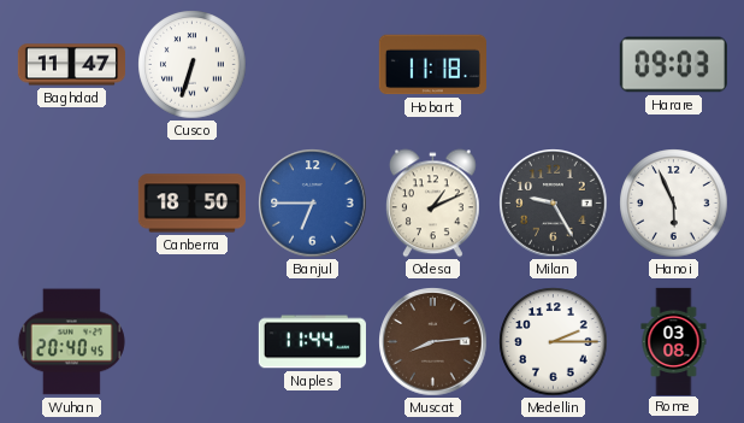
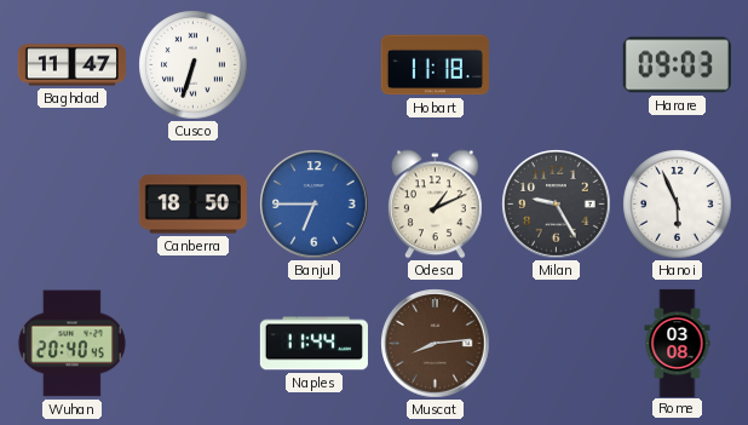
Medellin: 2:15 -> none
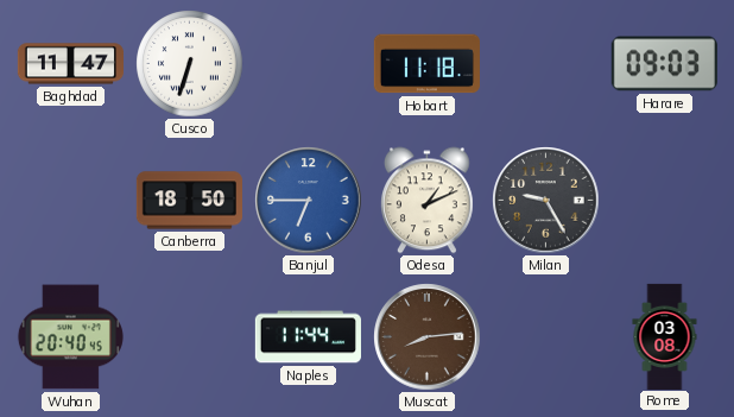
Hanoi: 5:56 -> none
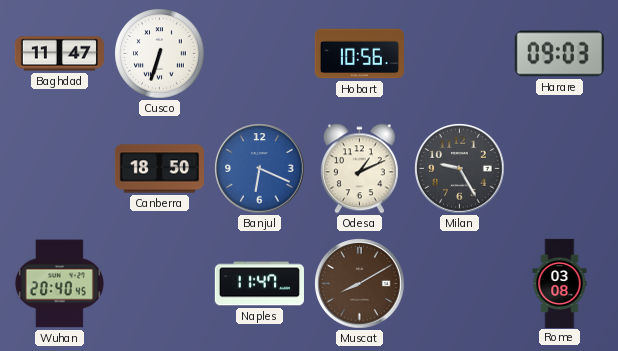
Hobart: 11:18 -> 10:56
Banjul: 6:45 -> 6:19
Naples: 11:44 -> 11:47
Muscat: 8:14 -> 8:10
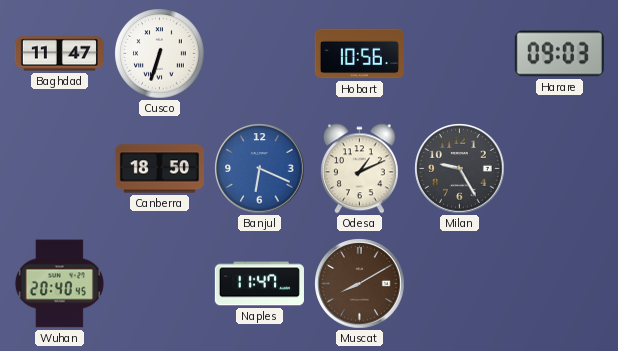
Rome: 03:08 -> none
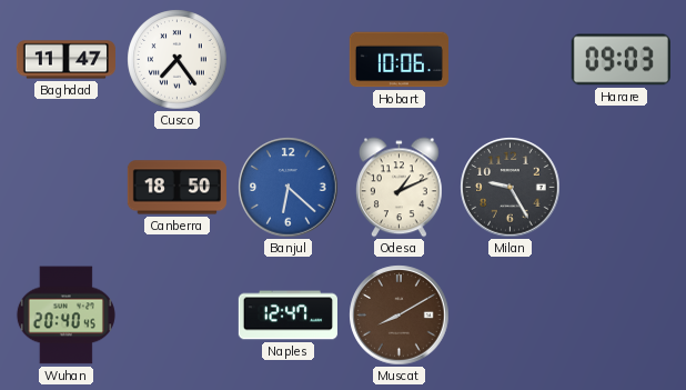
Cusco: 6:33 -> 7:24
Hobart: 10:56 -> 10:06
Banjul: 6:19 -> 6:22
Naples: 11:47 -> 12:47
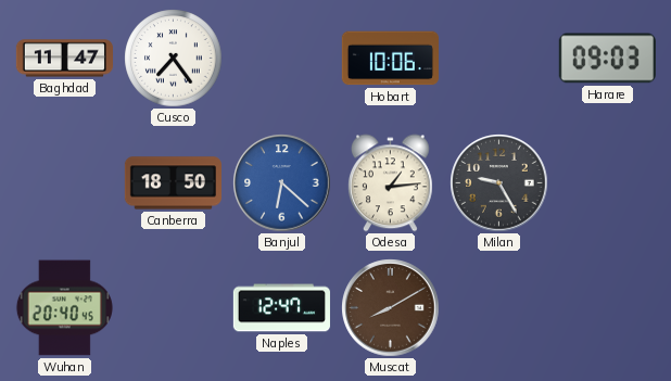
Odesa: 1:11 -> 1:14
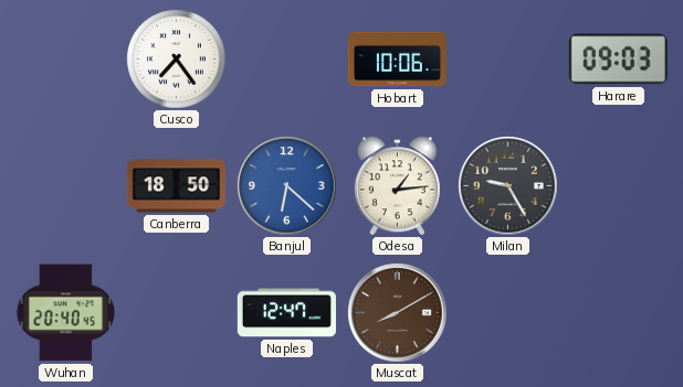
Baghdad: 11:47 -> none
